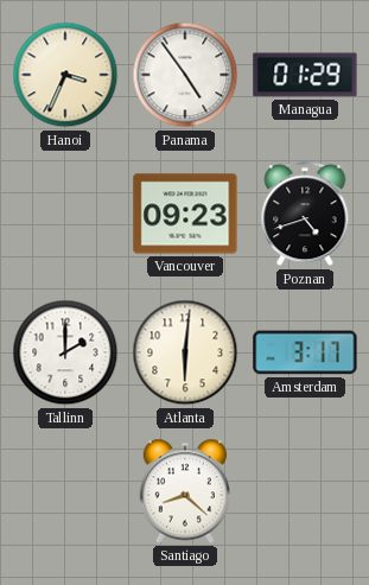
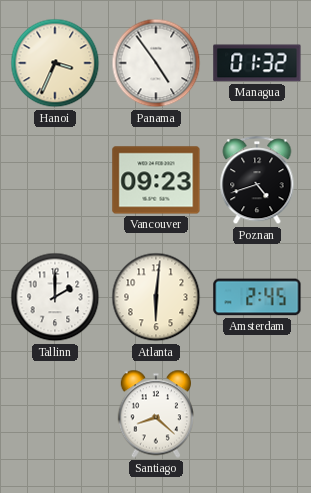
Managua: 01:29 -> 01:32
Amsterdam: 3:17 -> 2:45
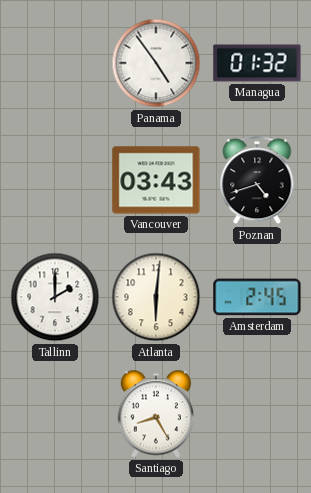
Hanoi: 3:34 -> none
Vancouver: 09:23 -> 03:43
Santiago: 8:22 -> 8:25
